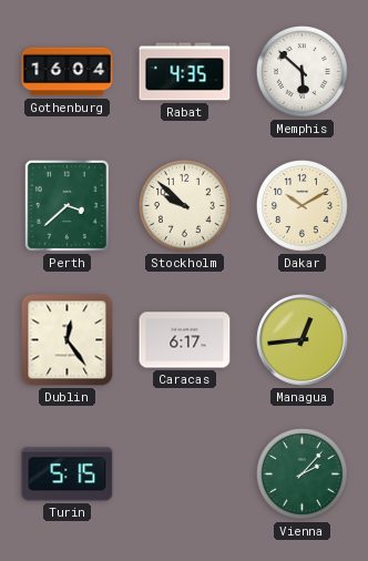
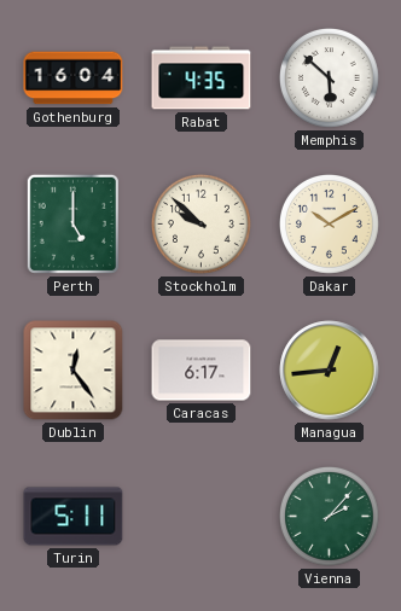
Perth: 3:38 -> 5:00
Turin: 5:15 -> 5:11
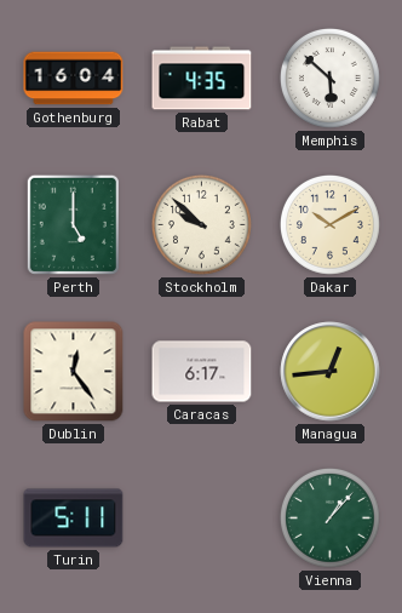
Vienna: 2:07 -> 1:07
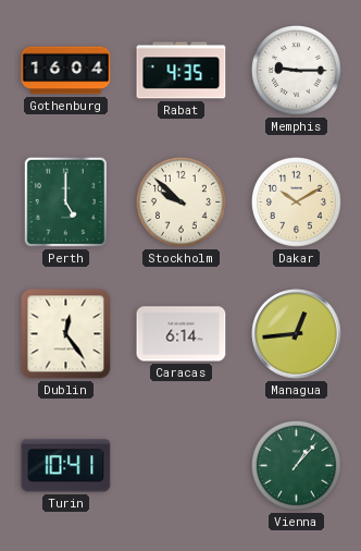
Memphis: 5:52 -> 9:15
Caracas: 6:17 -> 6:14
Turin: 5:11 -> 10:41
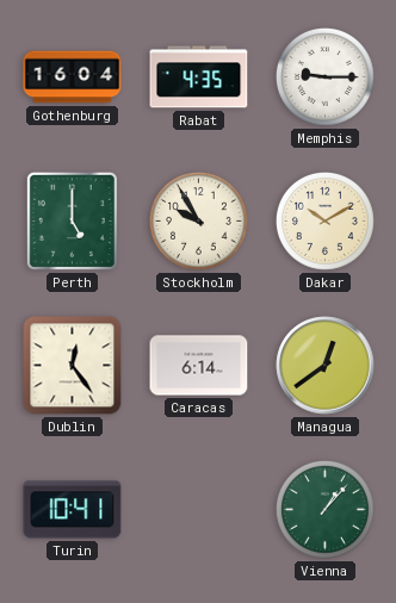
Stockholm: 9:52 -> 9:55
Managua: 12:44 -> 12:39
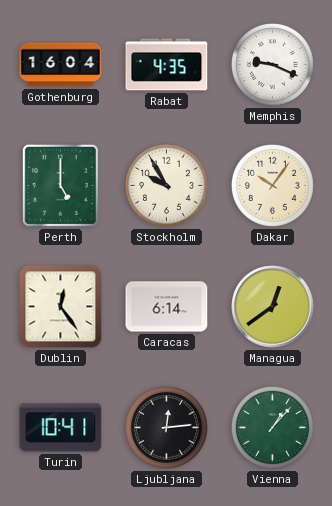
Memphis: 9:15 -> 9:19
Dakar: 10:10 -> 10:06
Ljubljana: none -> 12:14
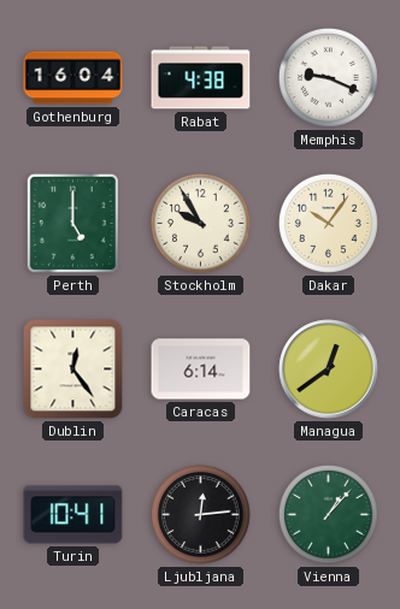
Rabat: 4:35 -> 4:38
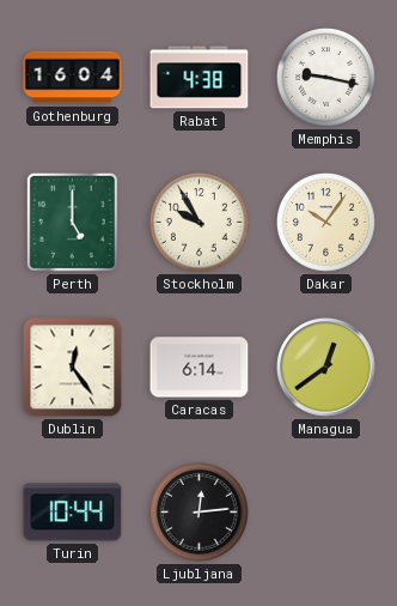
Memphis: 9:19 -> 9:17
Turin: 10:41 -> 10:44
Vienna: 1:07 -> none
